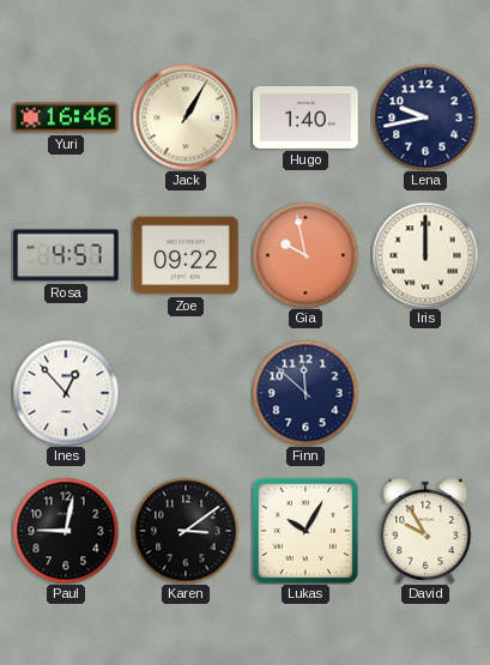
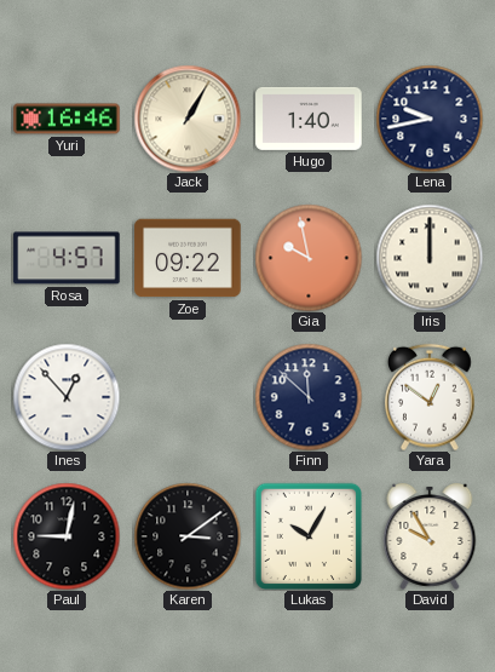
Yara: none -> 12:51
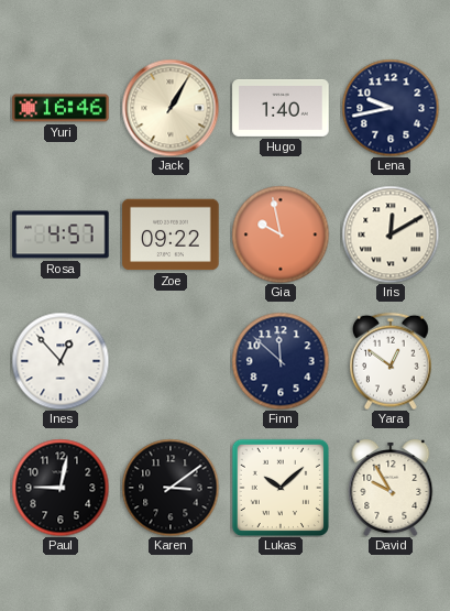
Iris: 12:00 -> 12:10
Lukas: 10:05 -> 10:08
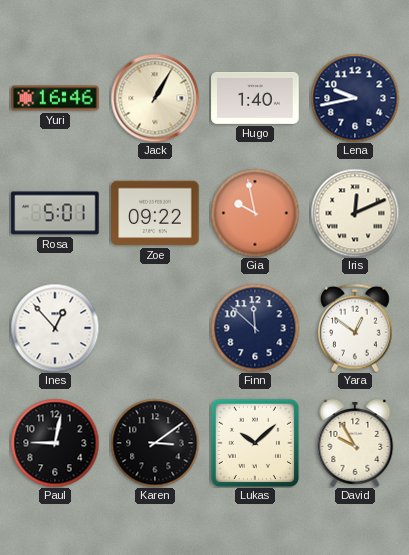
Rosa: 4:57 -> 5:01
Iris: 12:10 -> 12:11
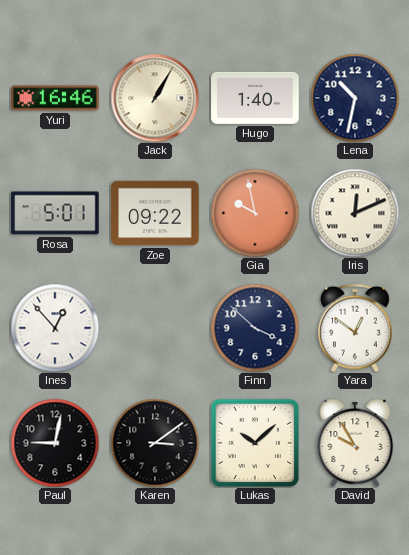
Lena: 9:43 -> 10:32
Finn: 11:52 -> 3:52
